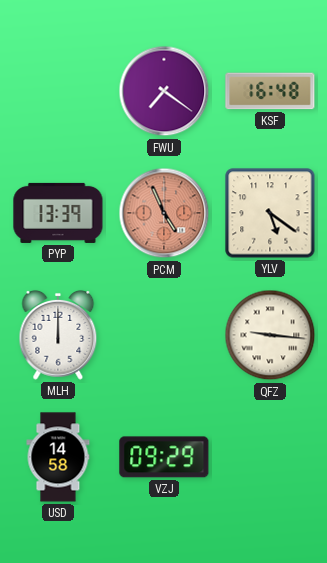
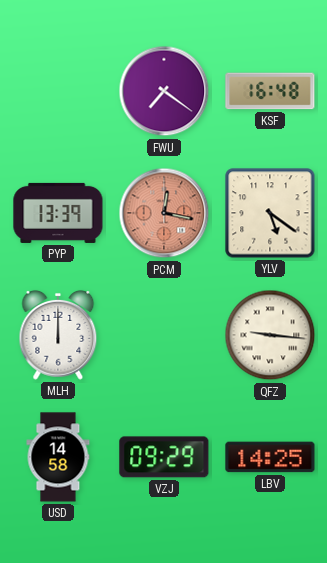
PCM: 4:56 -> 12:17
LBV: none -> 14:25
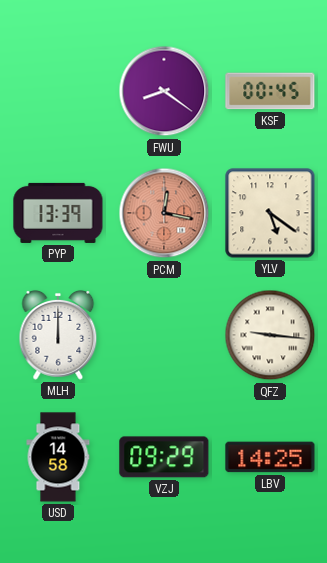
FWU: 7:21 -> 8:21
KSF: 16:48 -> 00:45
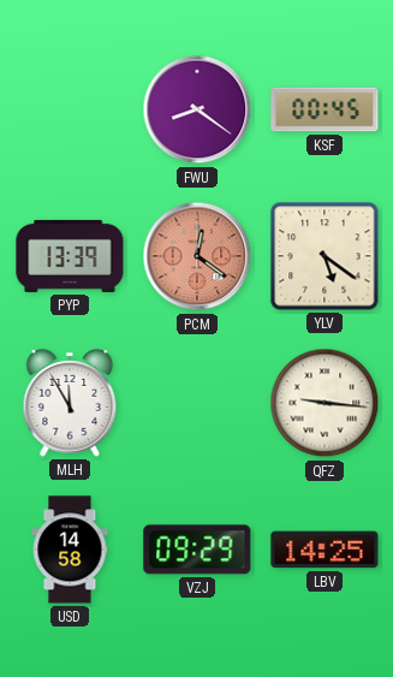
PCM: 12:17 -> 12:21
MLH: 12:00 -> 11:55
